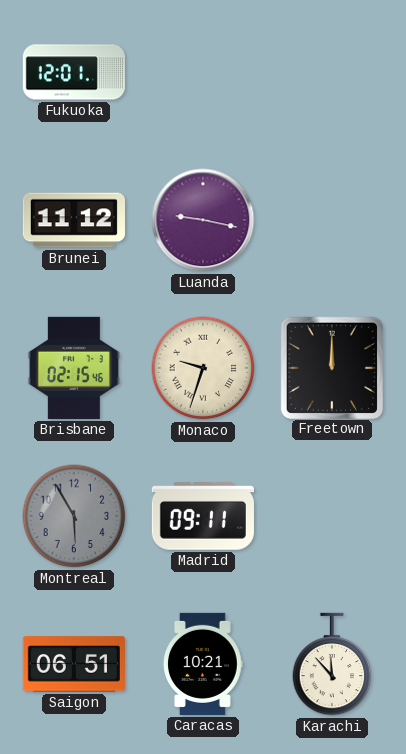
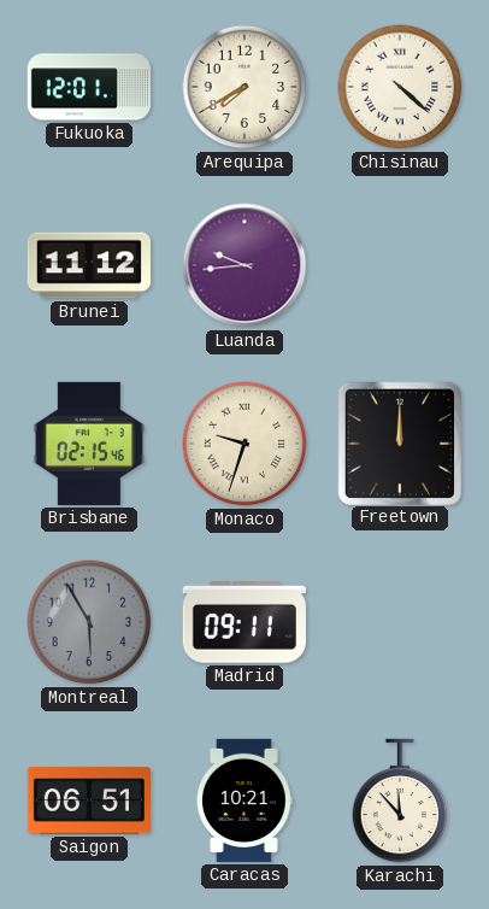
Arequipa: none -> 7:40
Chisinau: none -> 4:22
Luanda: 9:17 -> 9:44
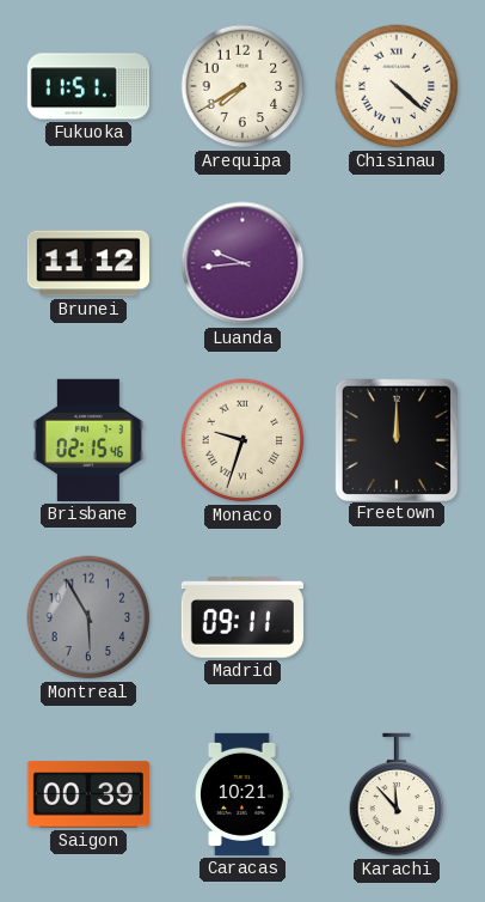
Fukuoka: 12:01 -> 11:51
Saigon: 06:51 -> 00:39
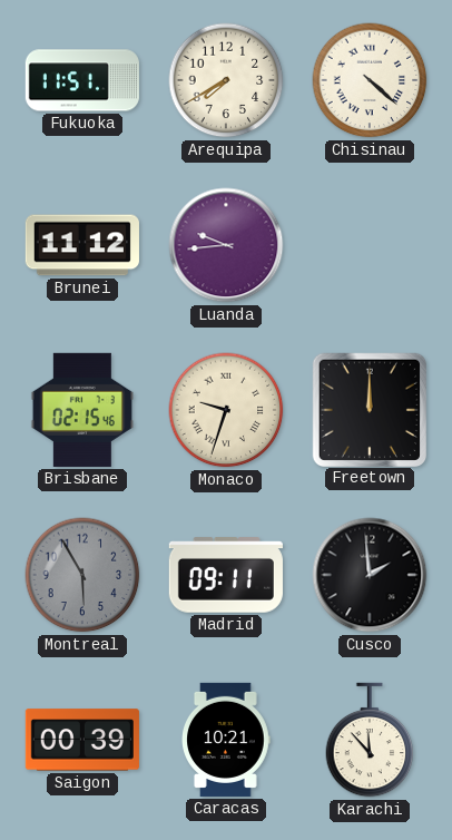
Cusco: none -> 1:59
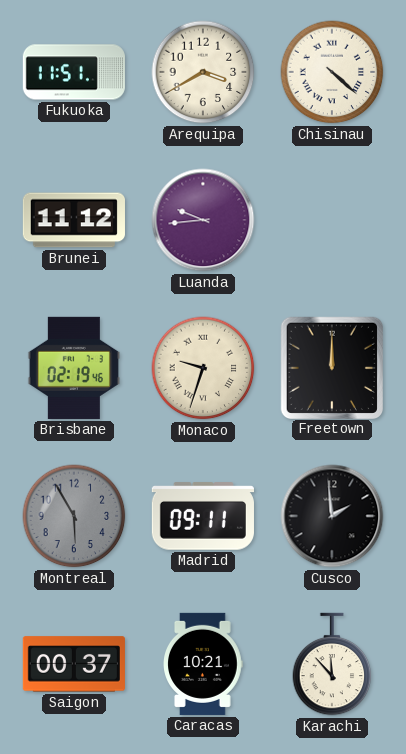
Arequipa: 7:40 -> 3:40
Brisbane: 02:15 -> 02:19
Saigon: 00:39 -> 00:37
